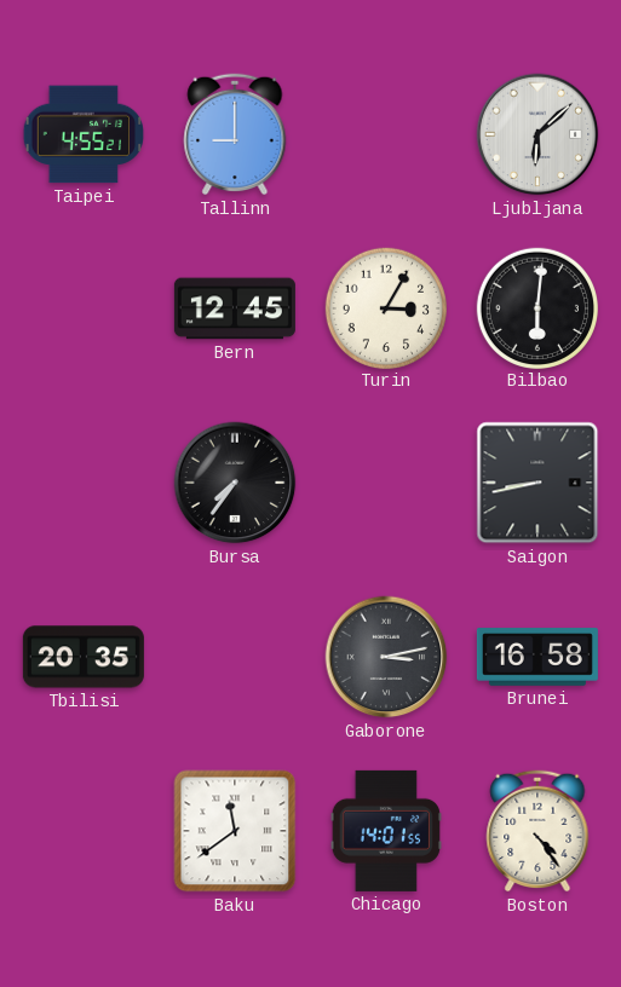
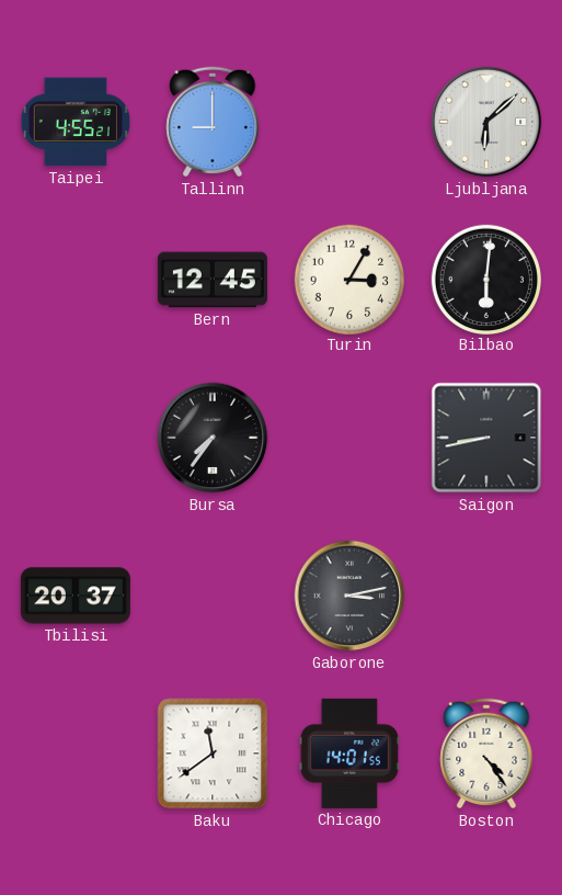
Tbilisi: 20:35 -> 20:37
Brunei: 16:58 -> none
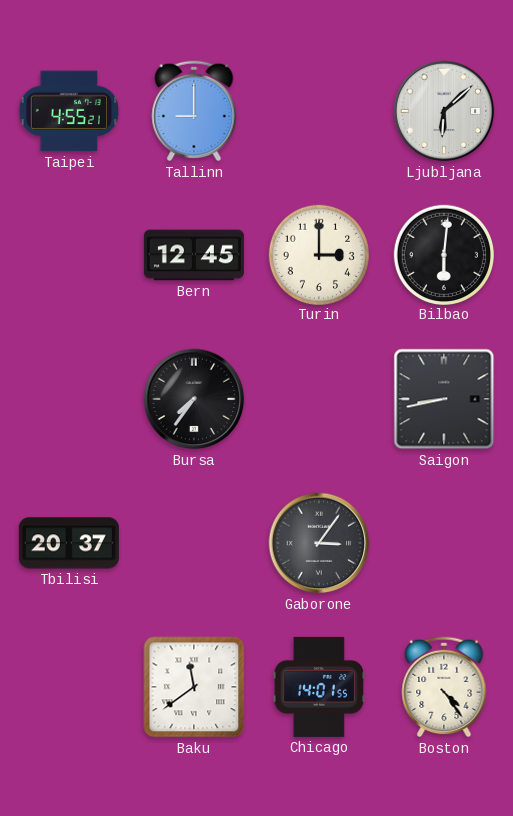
Turin: 3:05 -> 3:00
Gaborone: 3:13 -> 3:06
